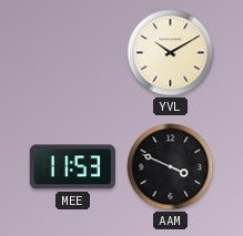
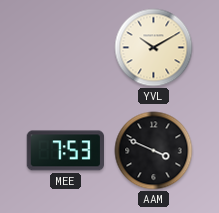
MEE: 11:53 -> 7:53
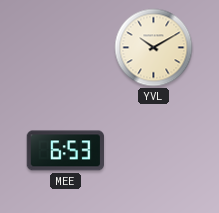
MEE: 7:53 -> 6:53
AAM: 3:49 -> none
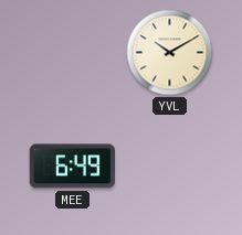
MEE: 6:53 -> 6:49
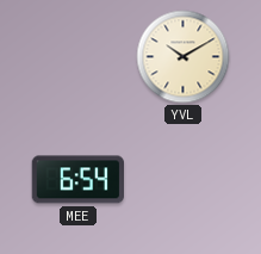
MEE: 6:49 -> 6:54
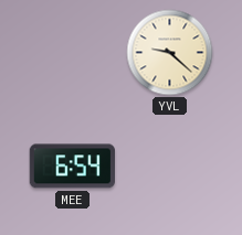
YVL: 10:10 -> 9:22
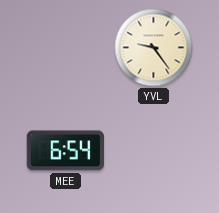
YVL: 9:22 -> 9:24
